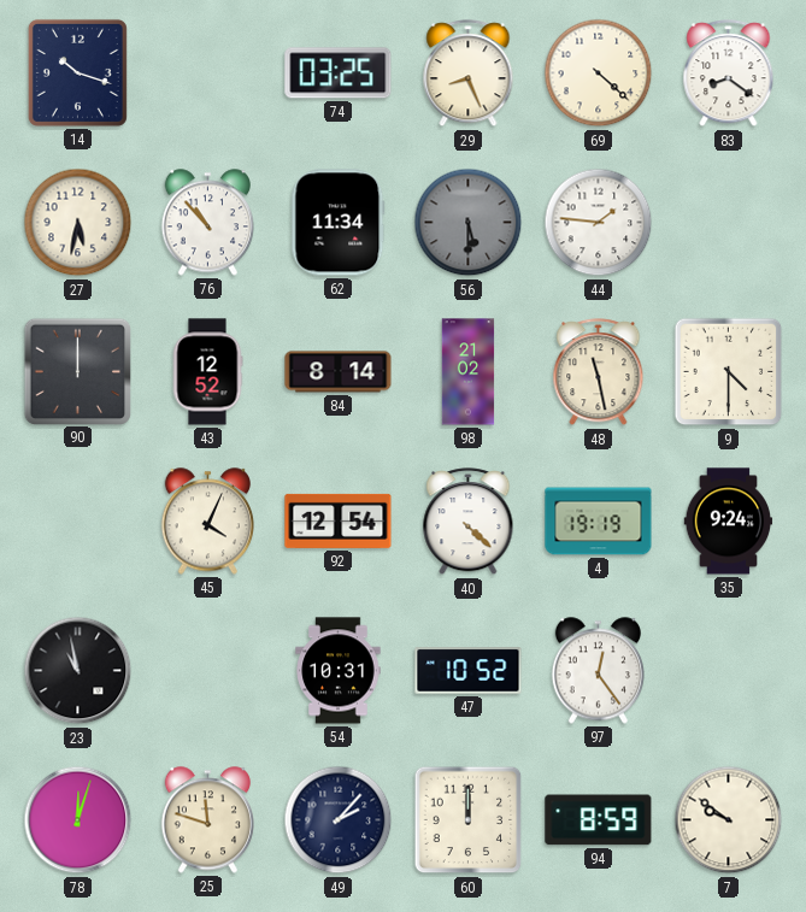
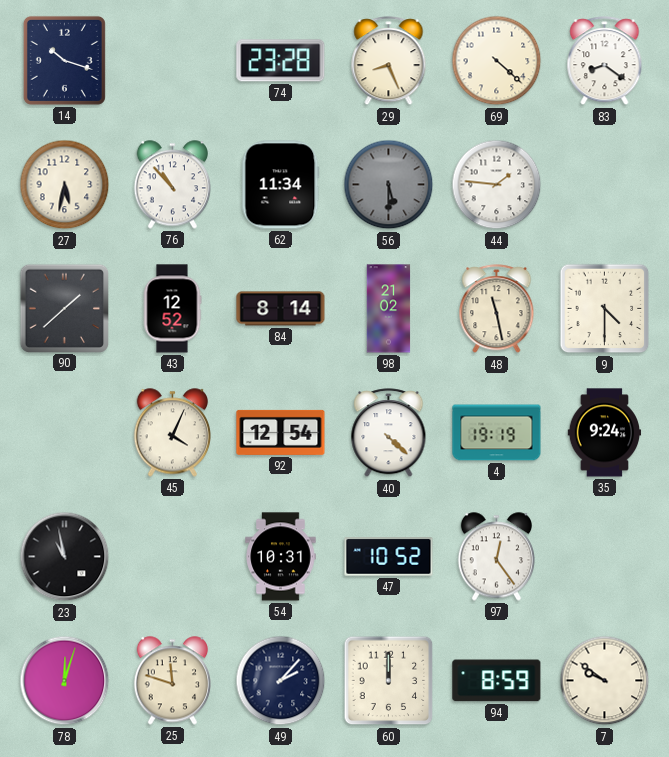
74: 03:25 -> 23:28
90: 12:00 -> 1:38
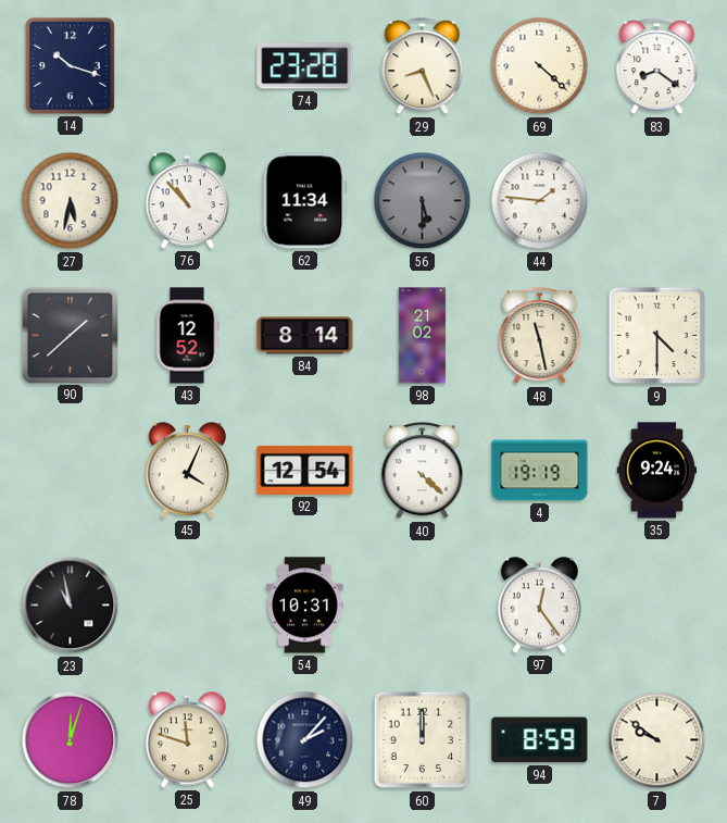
47: 10:52 -> none
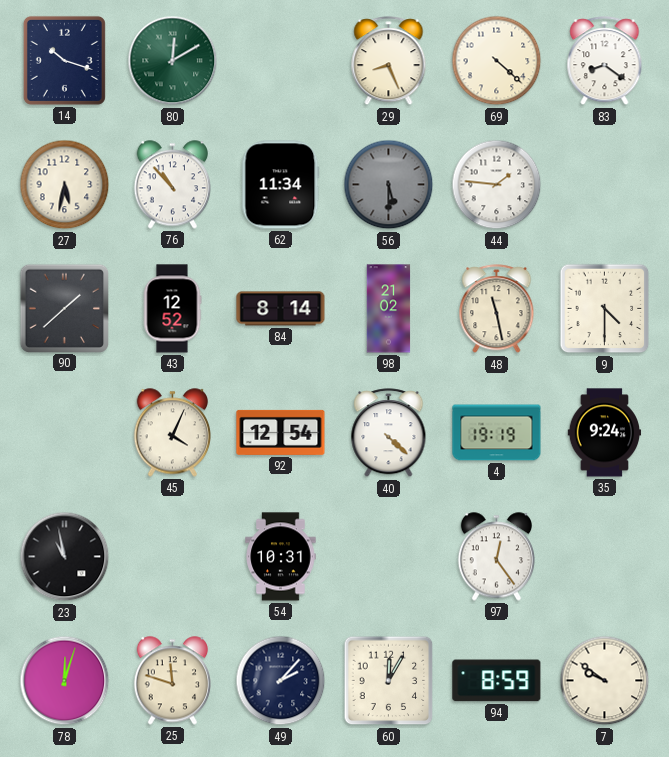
80: none -> 12:10
74: 23:28 -> none
60: 12:00 -> 12:05
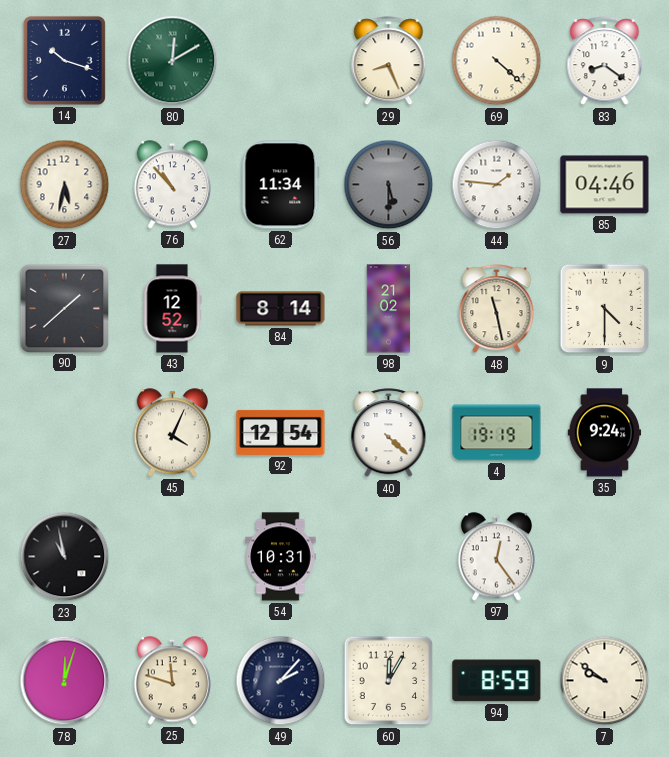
85: none -> 04:46
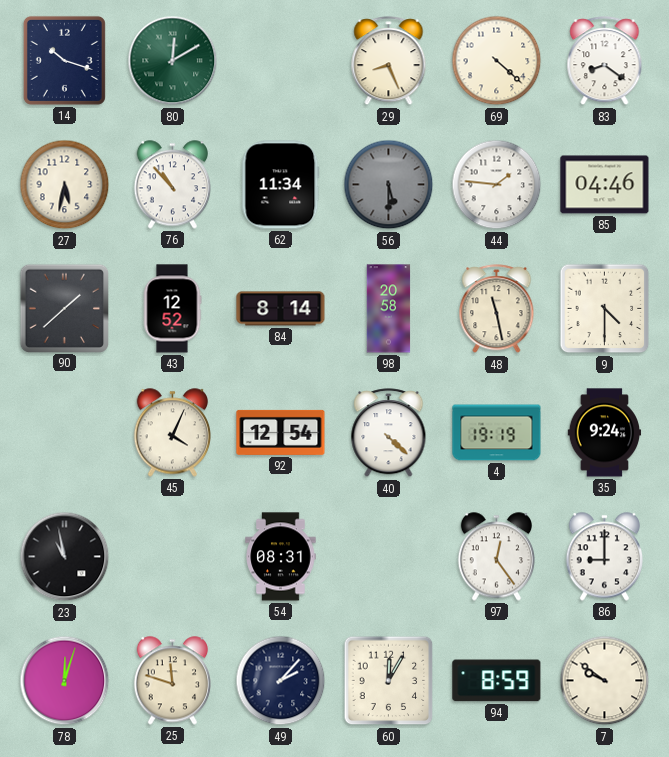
98: 21:02 -> 20:58
54: 10:31 -> 08:31
86: none -> 9:00
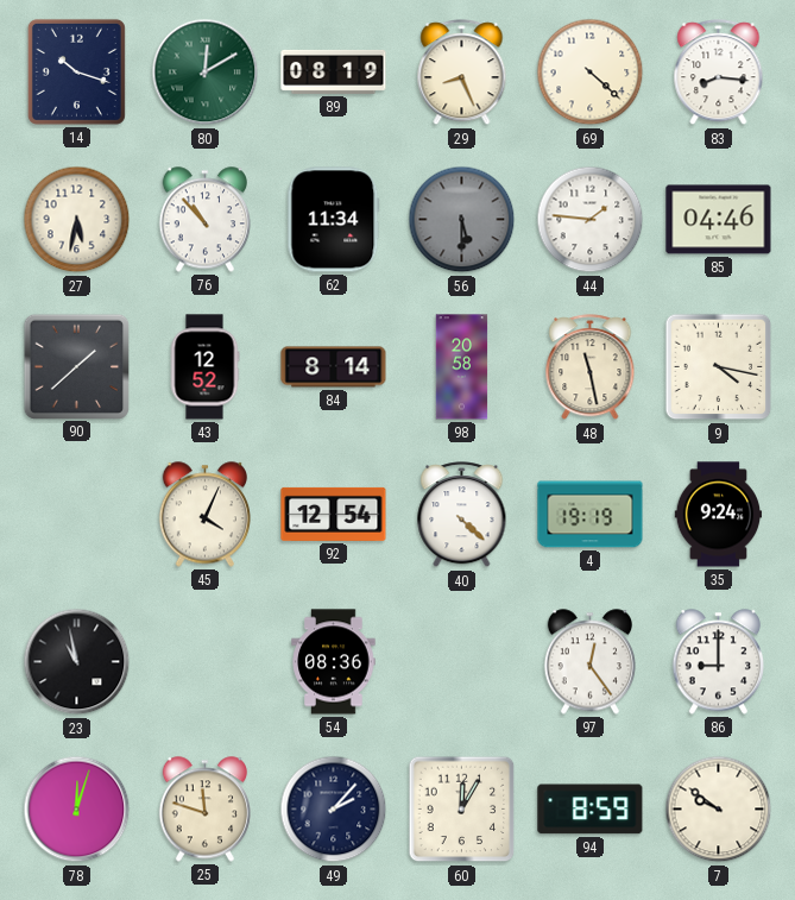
89: none -> 08:19
83: 8:21 -> 8:16
9: 4:30 -> 4:17
54: 08:31 -> 08:36
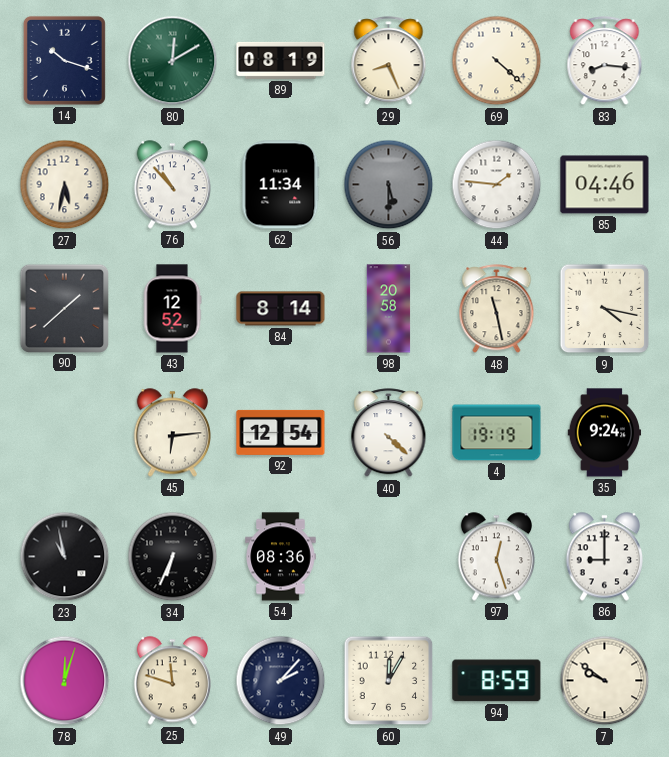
45: 4:04 -> 6:14
34: none -> 6:34
97: 12:24 -> 12:27
